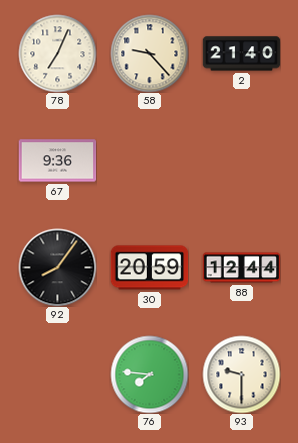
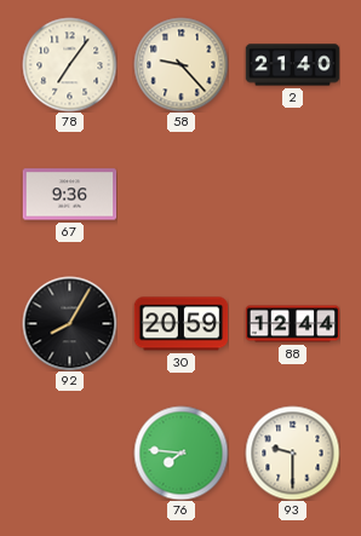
78: 7:04 -> 7:06
92: 8:06 -> 8:05
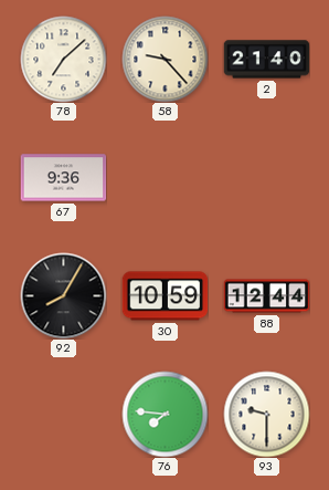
78: 7:06 -> 7:08
30: 20:59 -> 10:59
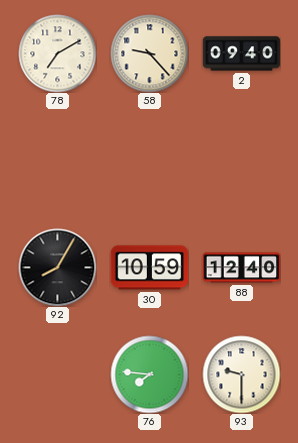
78: 7:08 -> 7:10
2: 21:40 -> 09:40
67: 9:36 -> none
88: 12:44 -> 12:40
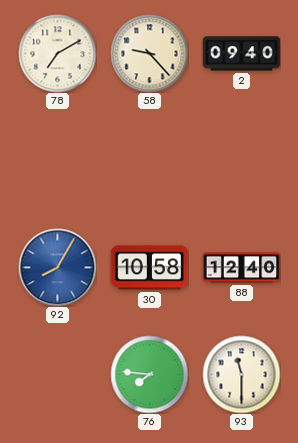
92 dial: black -> blue
30: 10:59 -> 10:58
93: 9:30 -> 11:30
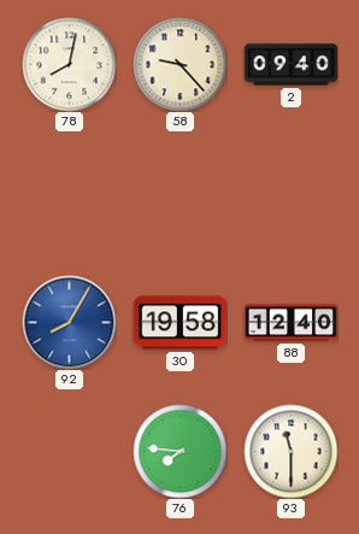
78: 7:10 -> 8:02
30: 10:58 -> 19:58
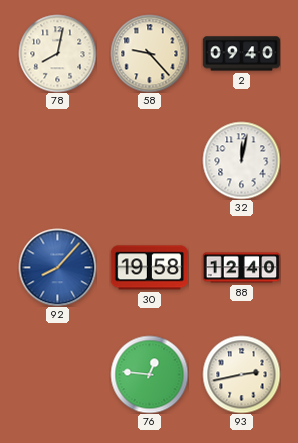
32: none -> 12:02
92: 8:05 -> 8:07
76: 7:46 -> 12:46
93: 11:30 -> 2:43
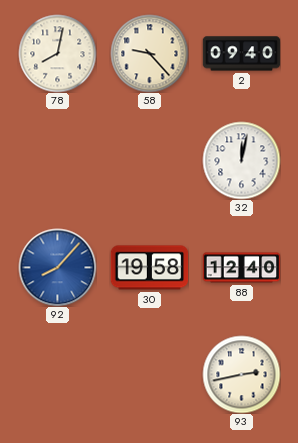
76: 12:46 -> none
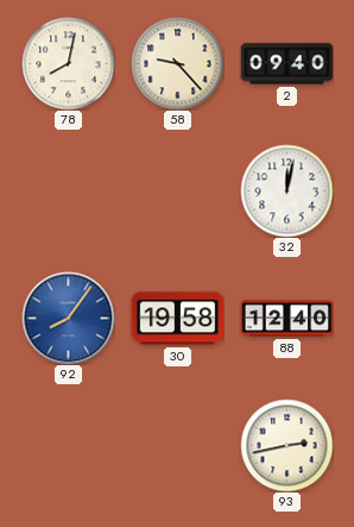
92: 8:07 -> 8:06
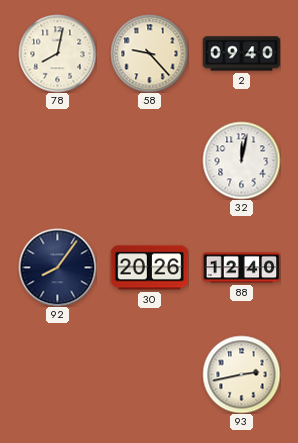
92 dial: blue -> navy
30: 19:58 -> 20:26
